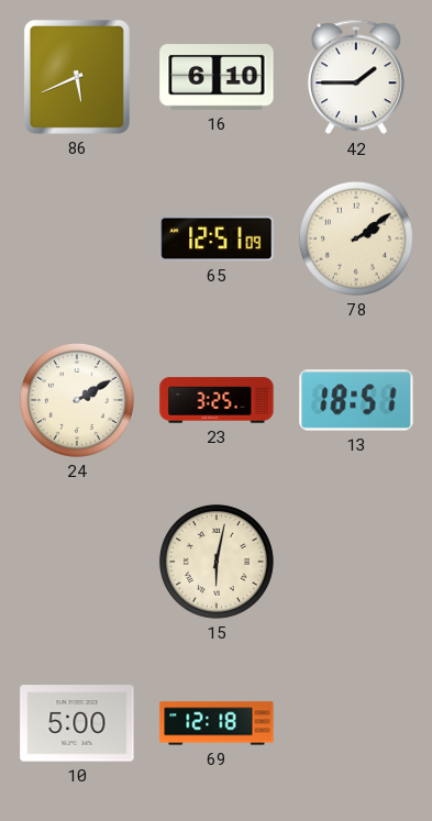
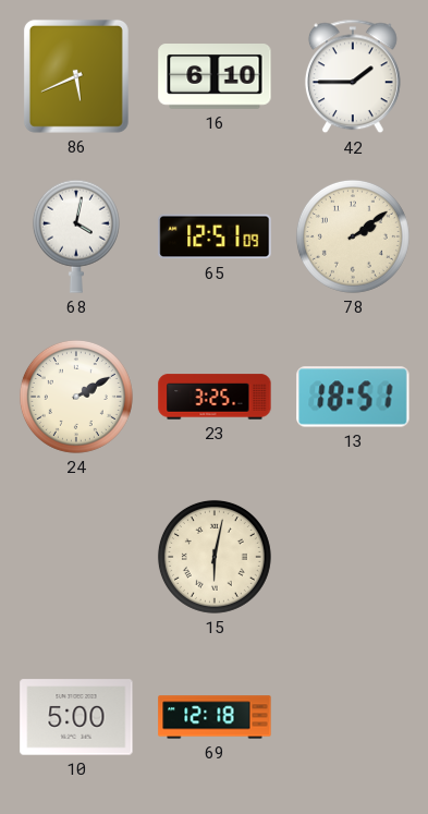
68: none -> 4:02
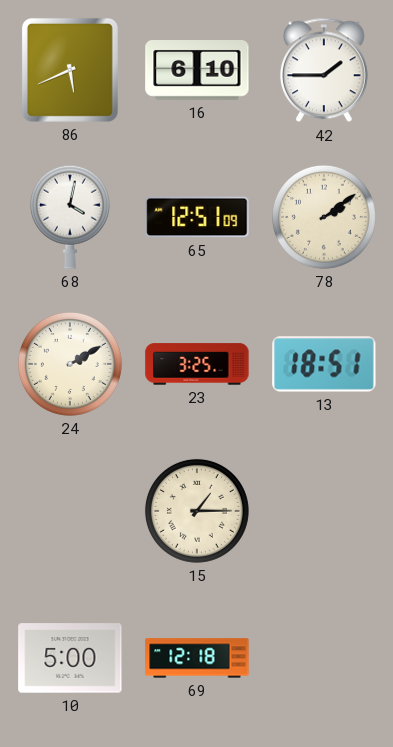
15: 6:02 -> 1:15
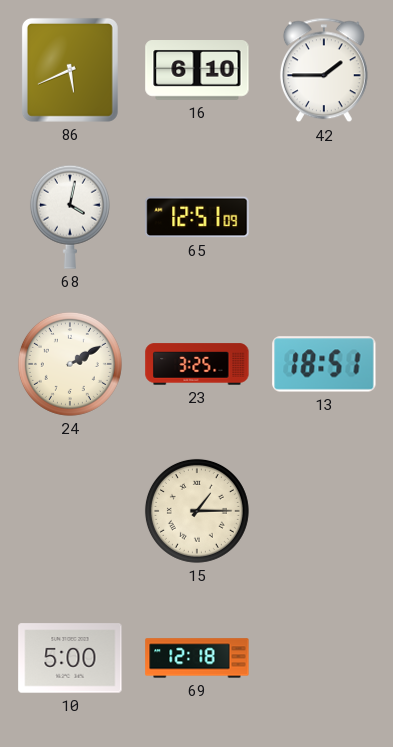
78: 2:09 -> none
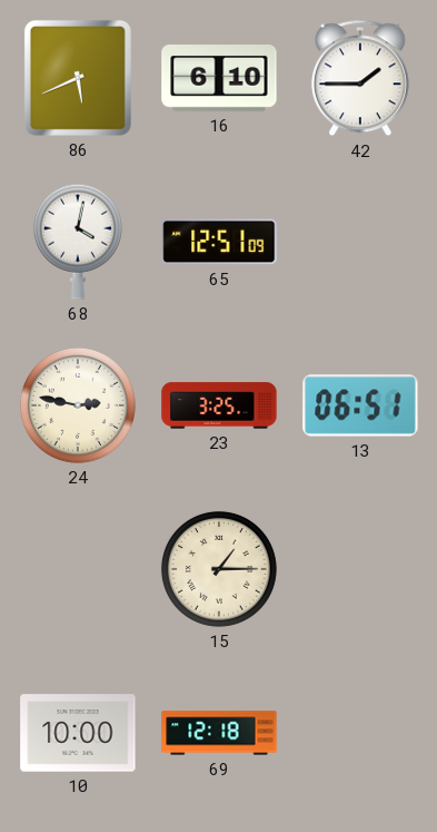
24: 2:10 -> 2:47
13: 18:51 -> 06:51
10: 5:00 -> 10:00
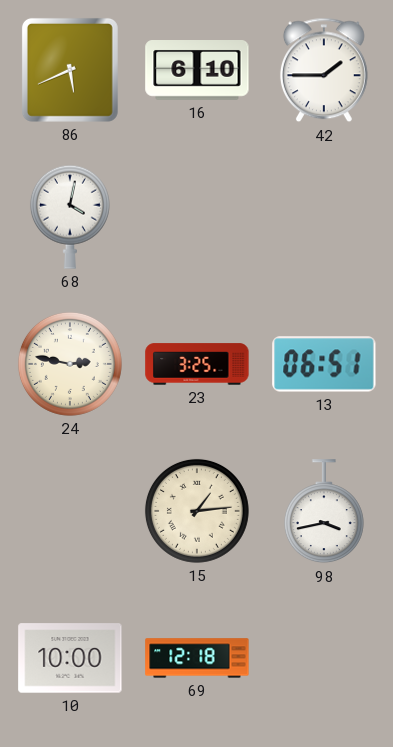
65: 12:51 -> none
15: 1:15 -> 1:14
98: none -> 3:43
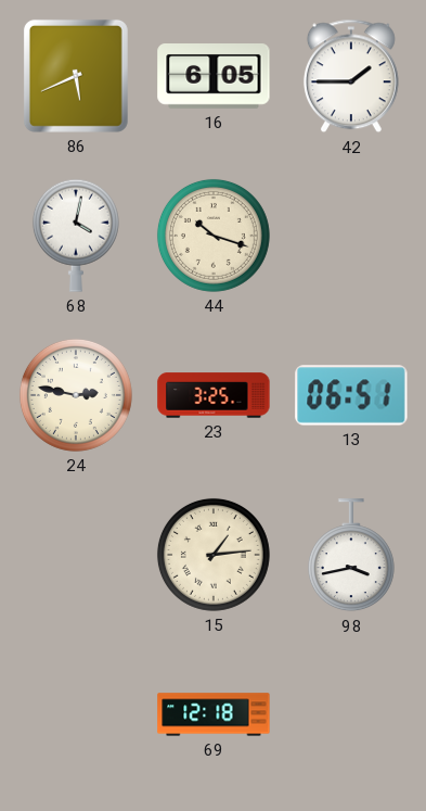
16: 6:10 -> 6:05
44: none -> 10:18
10: 10:00 -> none
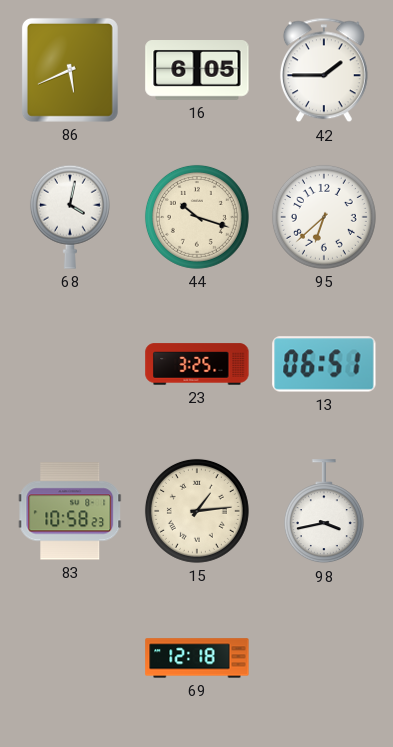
95: none -> 6:38
24: 2:47 -> none
83: none -> 10:58
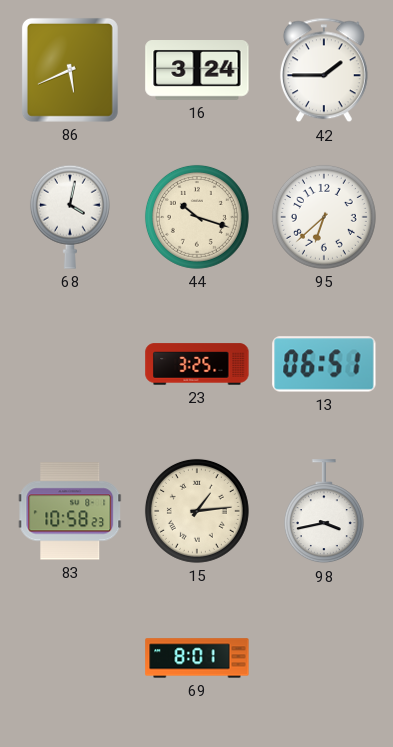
16: 6:05 -> 3:24
69: 12:18 -> 8:01
